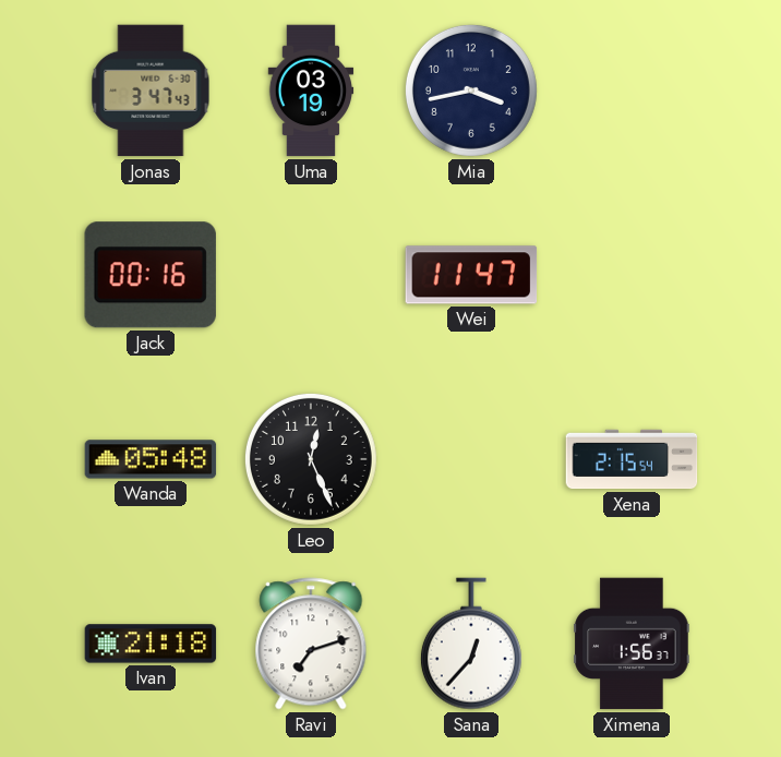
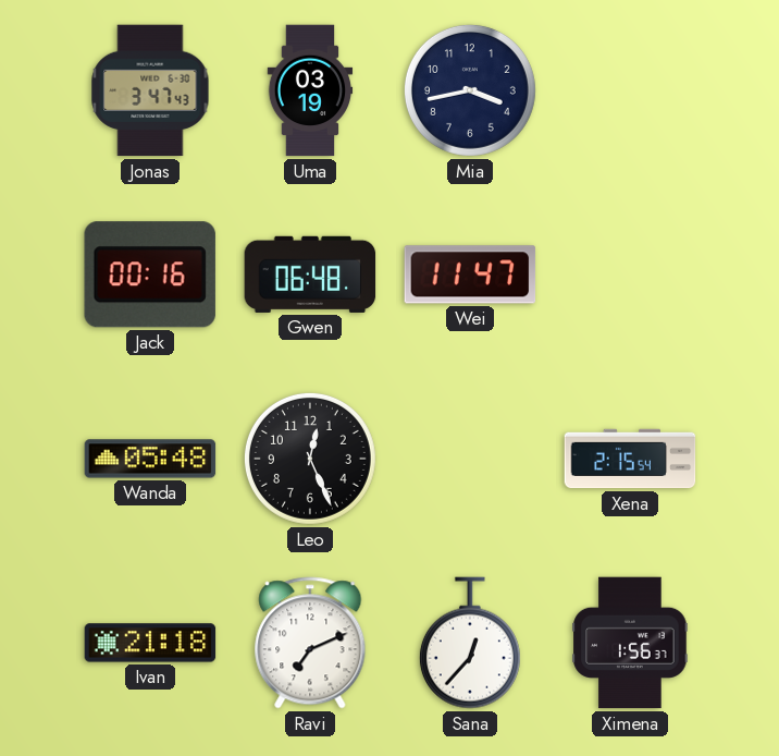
Gwen: none -> 06:48
Ravi: 7:12 -> 7:11
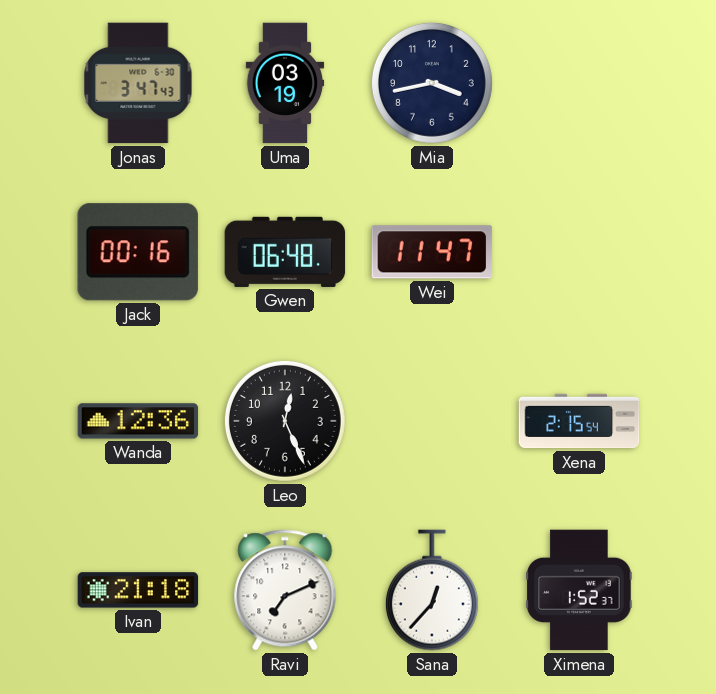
Wanda: 05:48 -> 12:36
Ximena: 1:56 -> 1:52
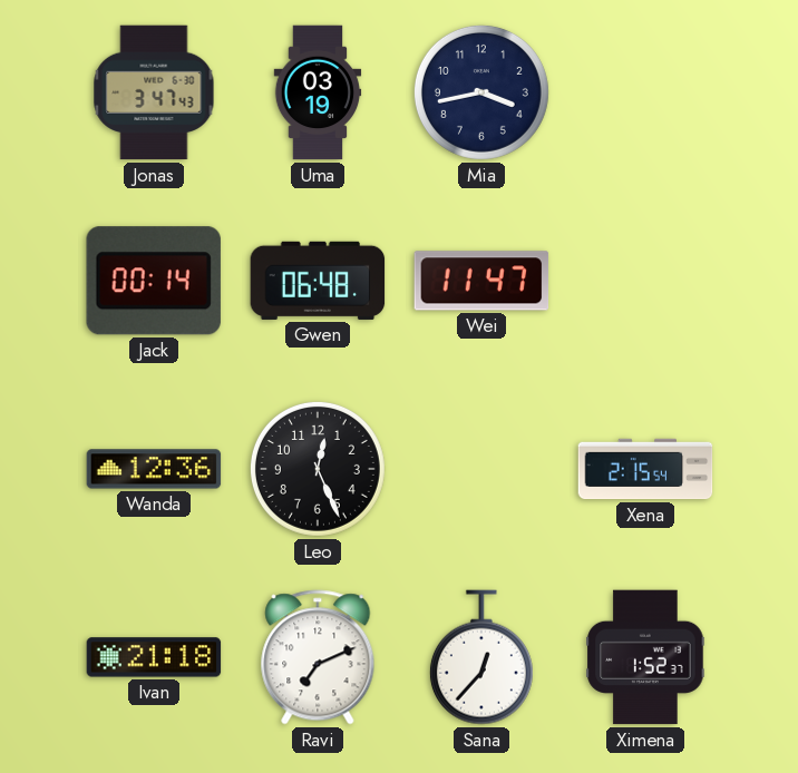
Jack: 00:16 -> 00:14
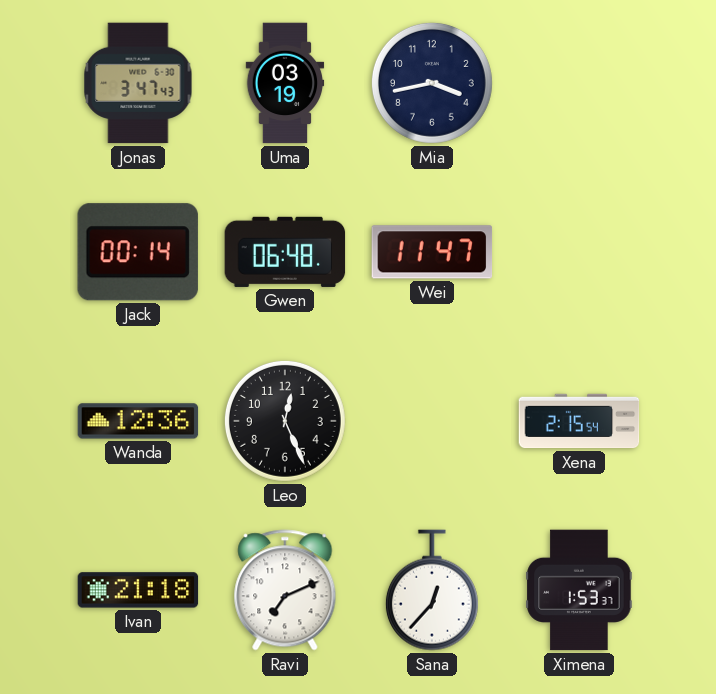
Ximena: 1:52 -> 1:53
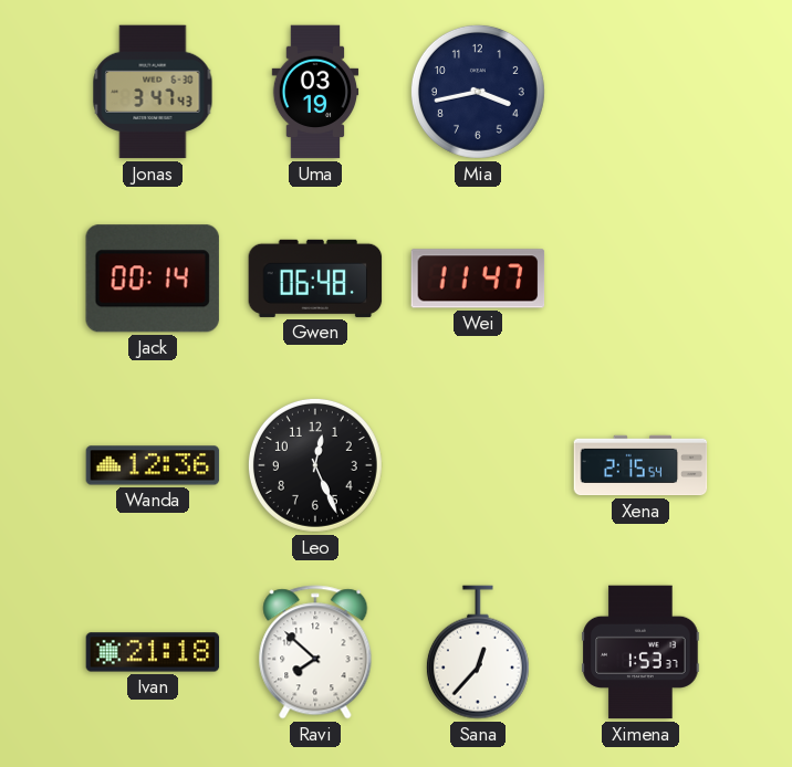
Ravi: 7:11 -> 7:52
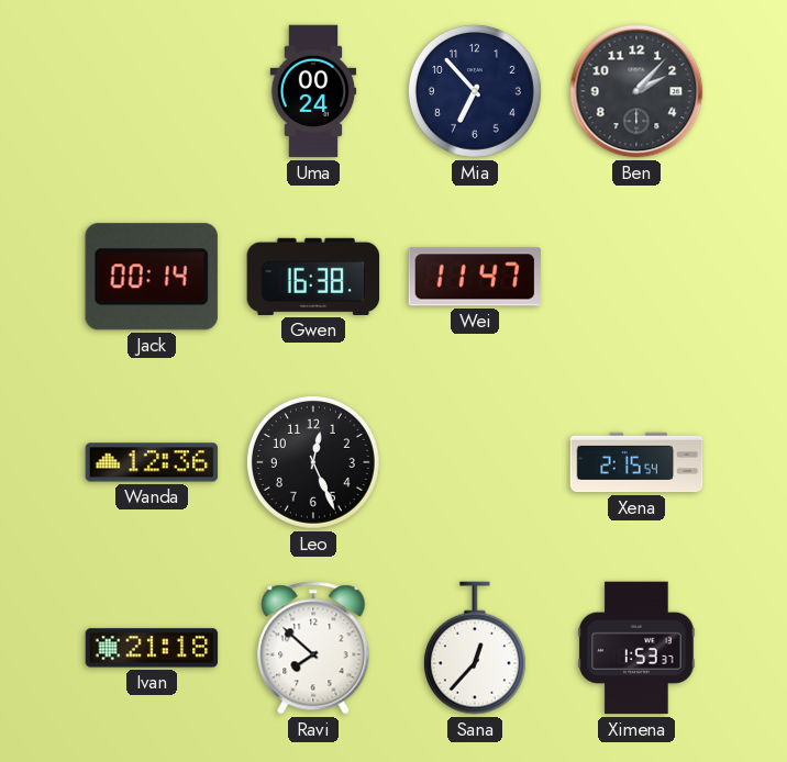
Jonas: 3:47 -> none
Uma: 03:19 -> 00:24
Mia: 3:43 -> 6:53
Ben: none -> 2:07
Gwen: 06:48 -> 16:38
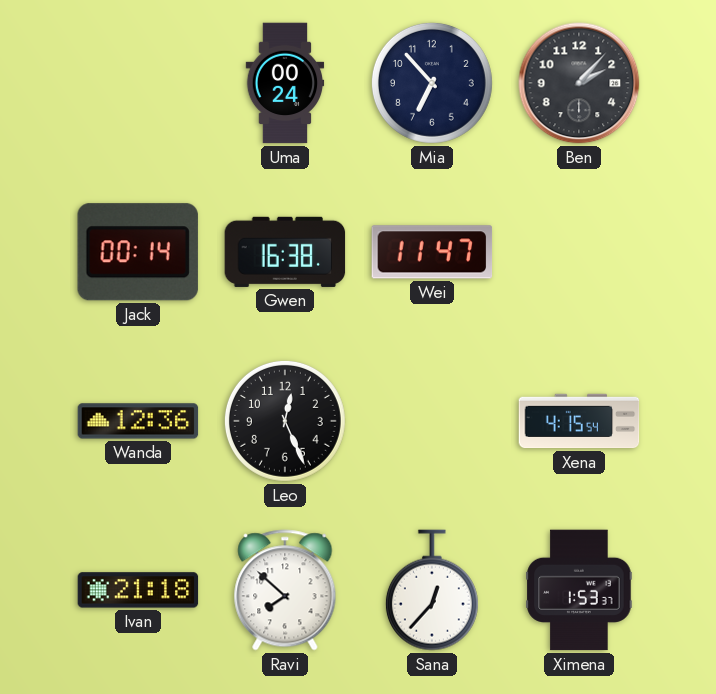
Xena: 2:15 -> 4:15
